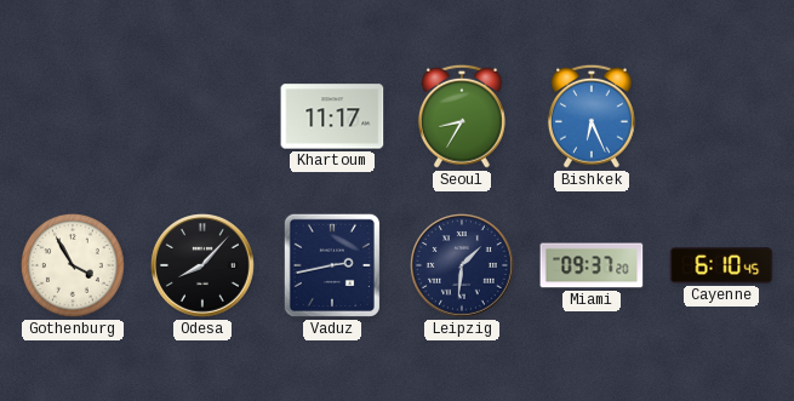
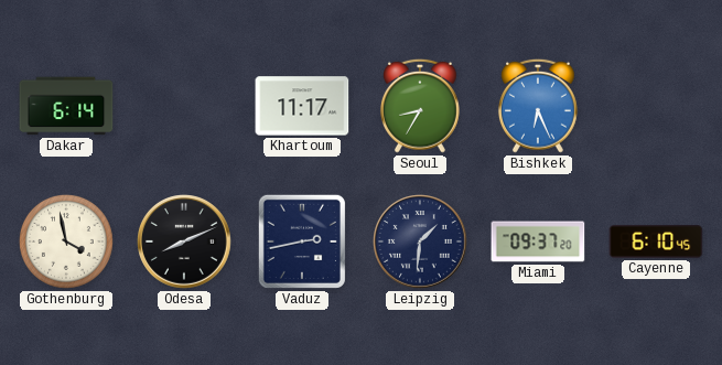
Dakar: none -> 6:14
Gothenburg: 3:55 -> 3:58
Odesa: 8:07 -> 8:11
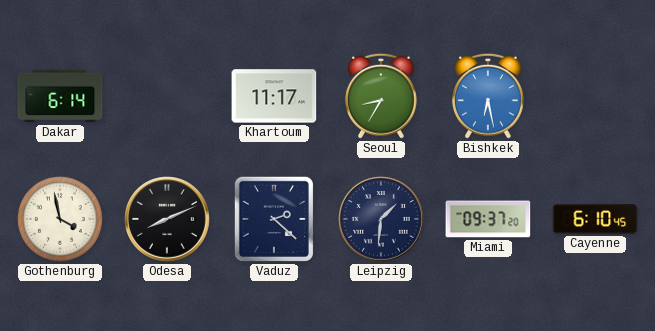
Bishkek: 6:26 -> 6:28
Vaduz: 2:43 -> 2:22
